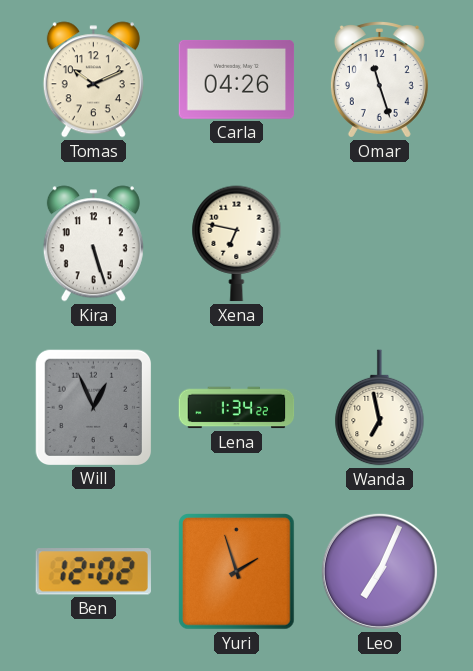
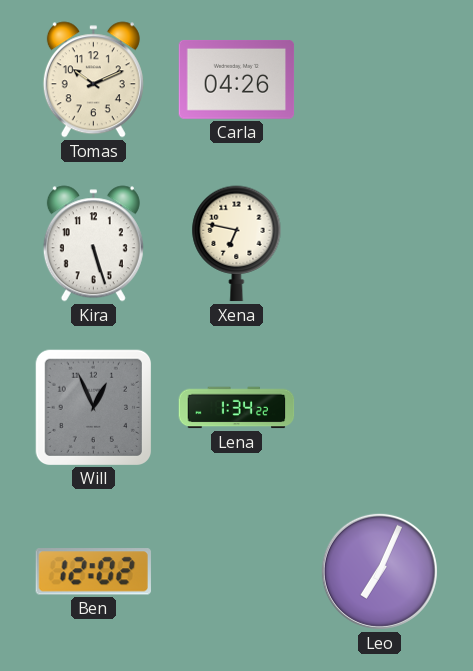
Omar: 11:27 -> none
Wanda: 6:58 -> none
Yuri: 1:57 -> none
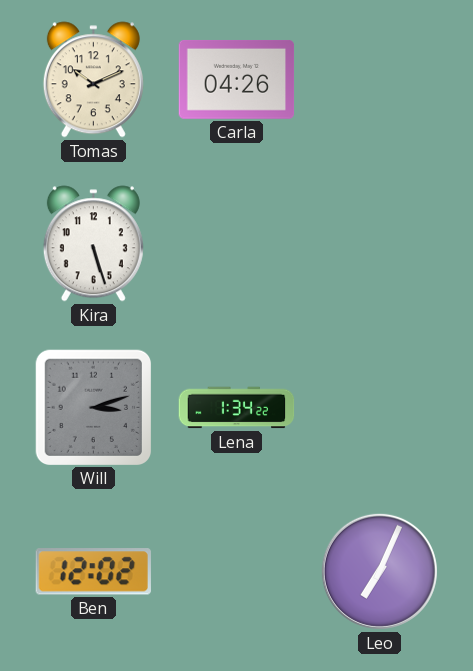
Xena: 6:47 -> none
Will: 12:56 -> 3:12
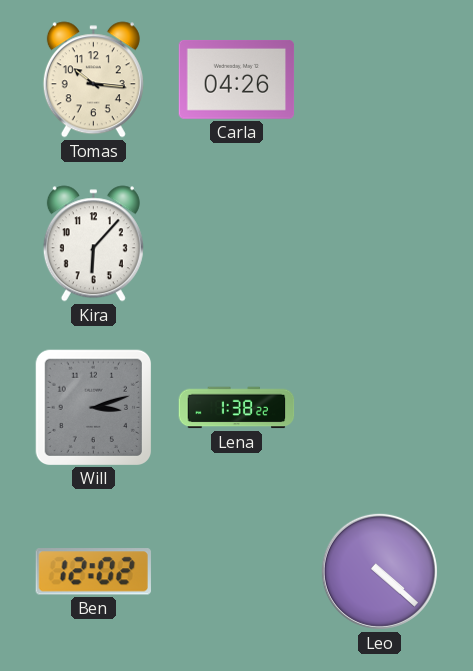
Tomas: 10:11 -> 10:16
Kira: 5:27 -> 6:07
Lena: 1:34 -> 1:38
Leo: 7:04 -> 4:22
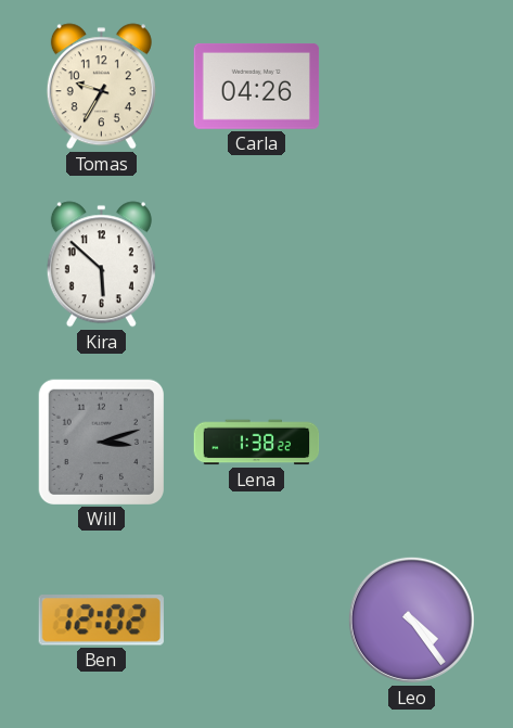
Tomas: 10:16 -> 9:35
Kira: 6:07 -> 5:52
Leo: 4:22 -> 4:24
